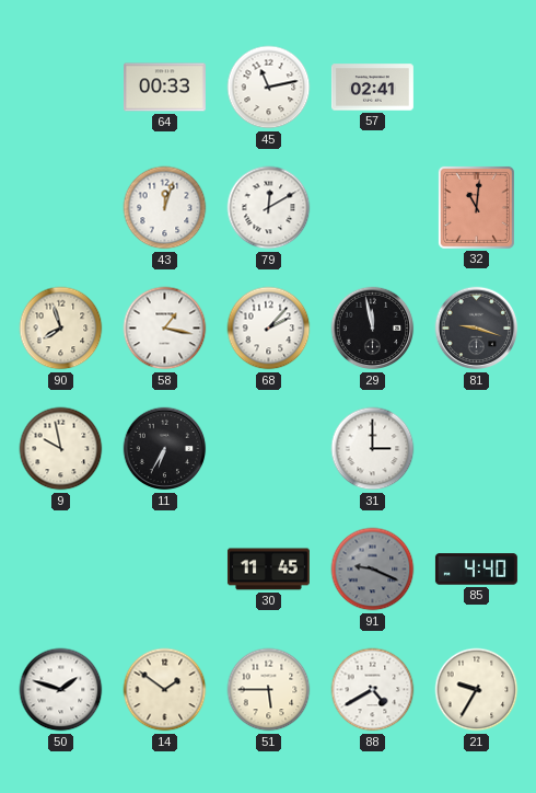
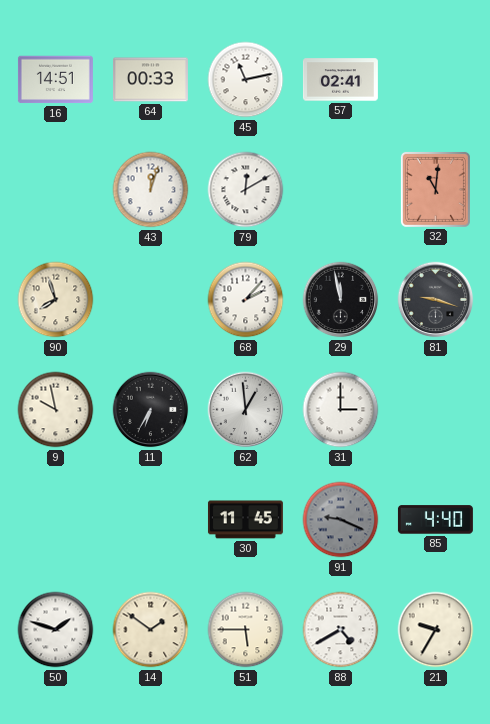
16: none -> 14:51
58: 1:17 -> none
62: none -> 12:59
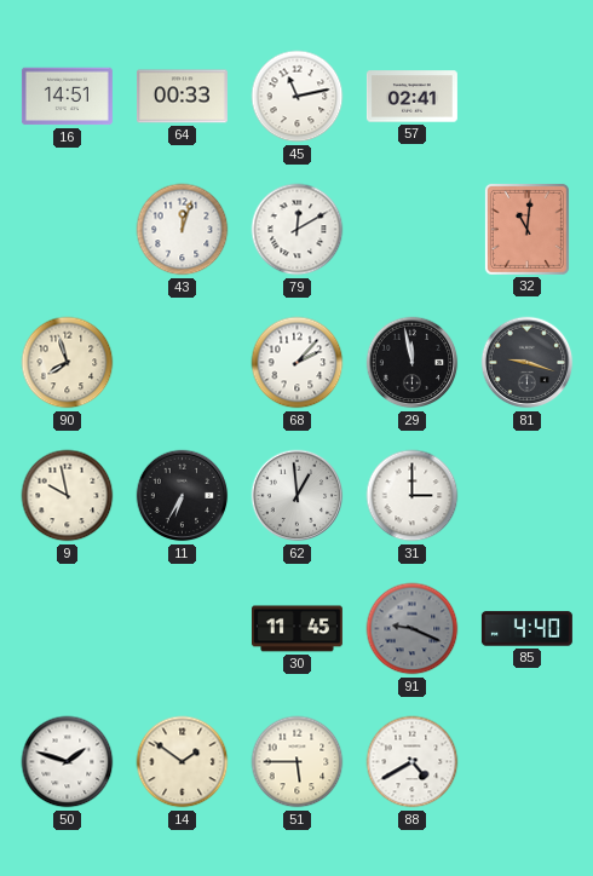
21: 9:35 -> none
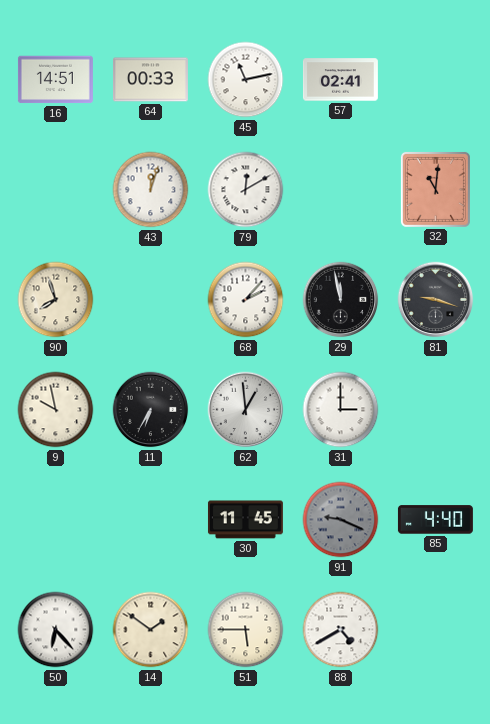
50: 1:48 -> 6:23
